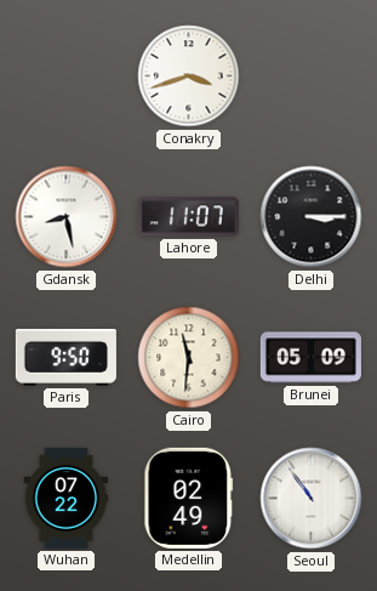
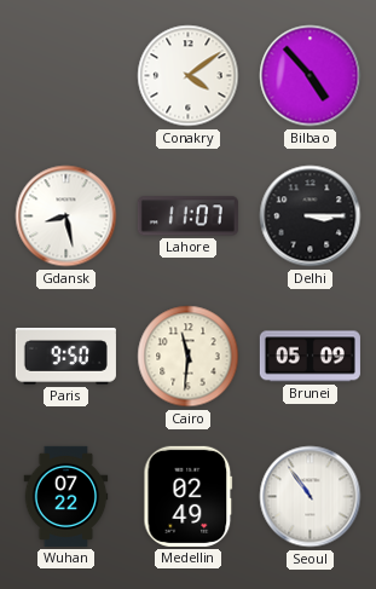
Conakry: 3:42 -> 4:09
Bilbao: none -> 4:53
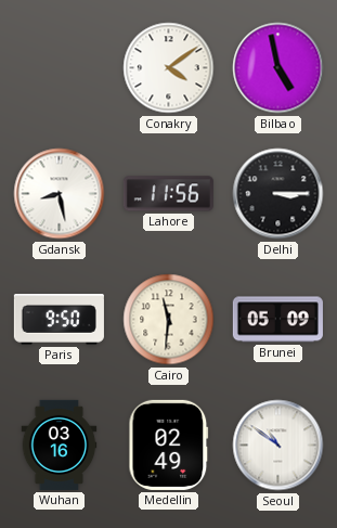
Bilbao: 4:53 -> 4:58
Lahore: 11:07 -> 11:56
Wuhan: 07:22 -> 03:16
Seoul: 10:54 -> 10:51
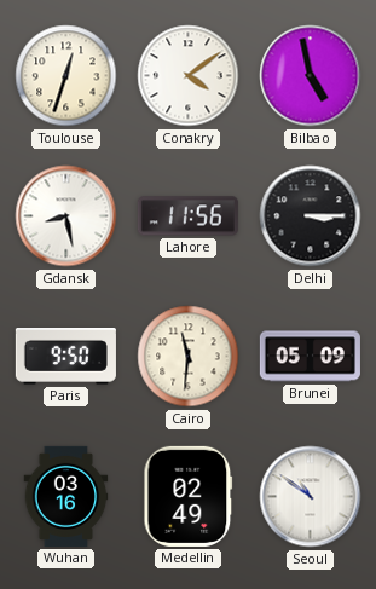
Toulouse: none -> 12:33
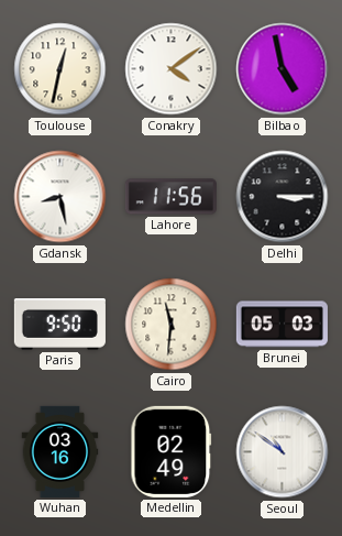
Toulouse: 12:33 -> 12:32
Brunei: 05:09 -> 05:03
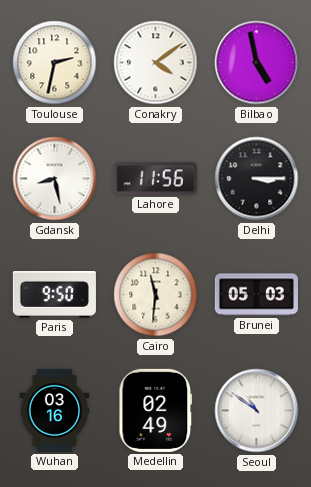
Toulouse: 12:32 -> 2:32
